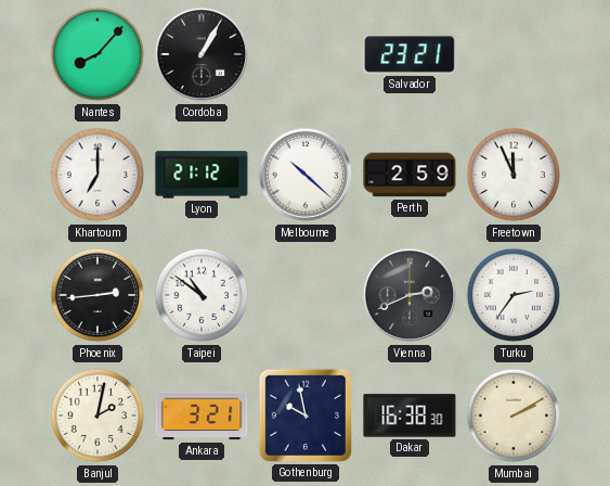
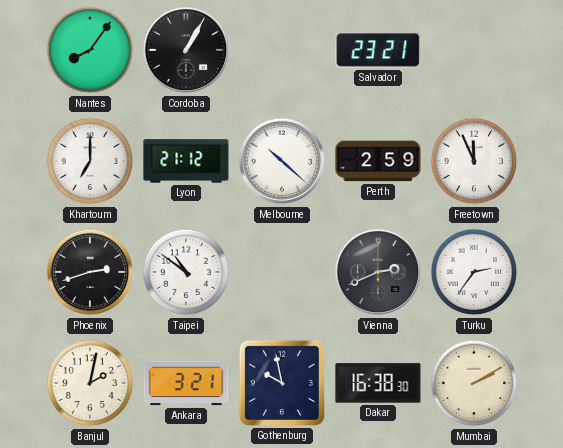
Nantes: 8:07 -> 8:06
Phoenix: 2:44 -> 2:42
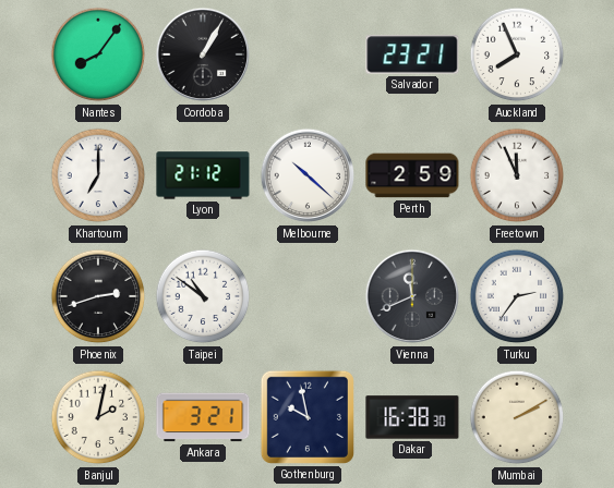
Auckland: none -> 7:56
Vienna: 2:41 -> 11:41
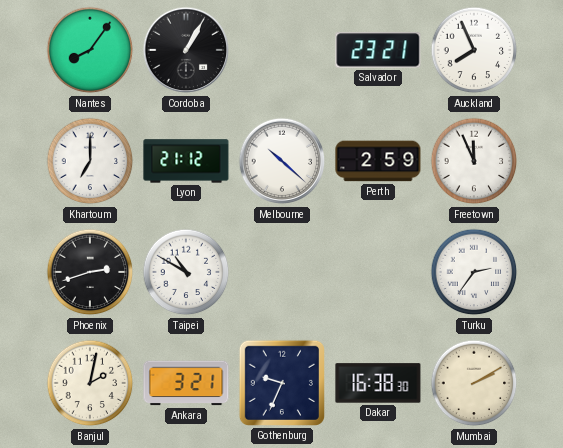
Taipei: 10:51 -> 10:50
Vienna: 11:41 -> none
Gothenburg: 9:58 -> 9:34
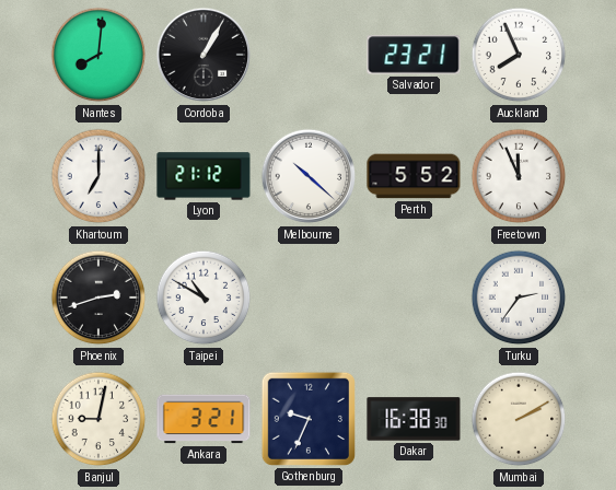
Nantes: 8:06 -> 8:01
Perth: 2:59 -> 5:52
Banjul: 2:02 -> 9:02
